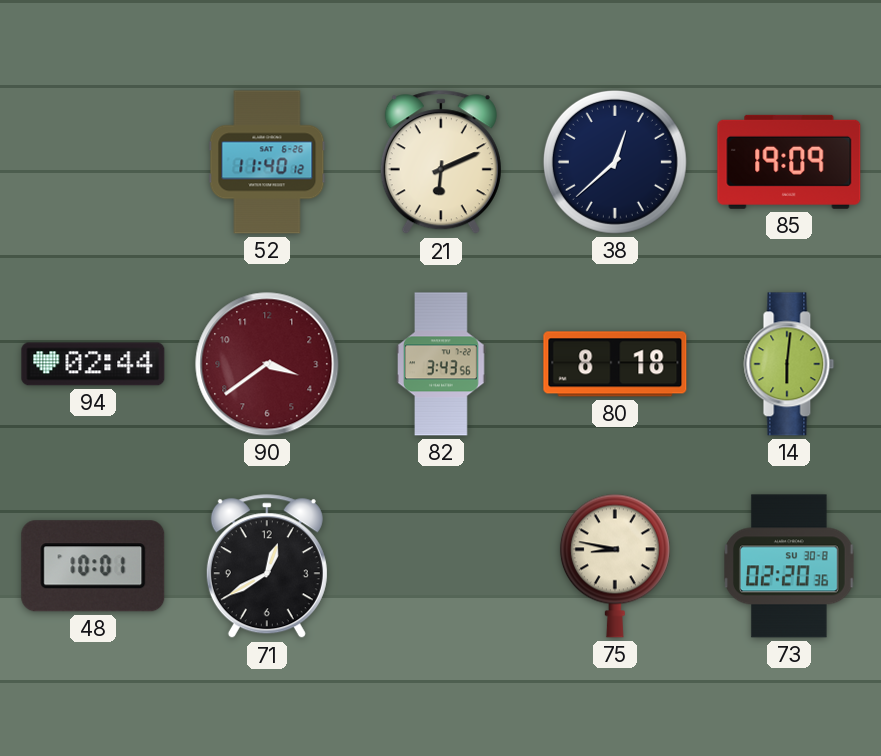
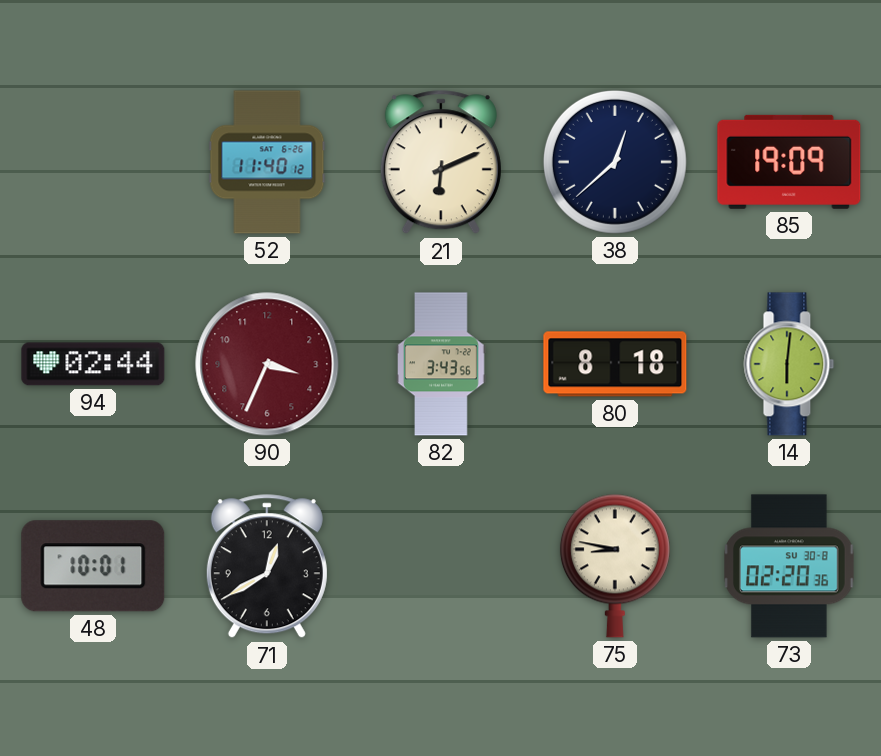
90: 3:39 -> 3:34
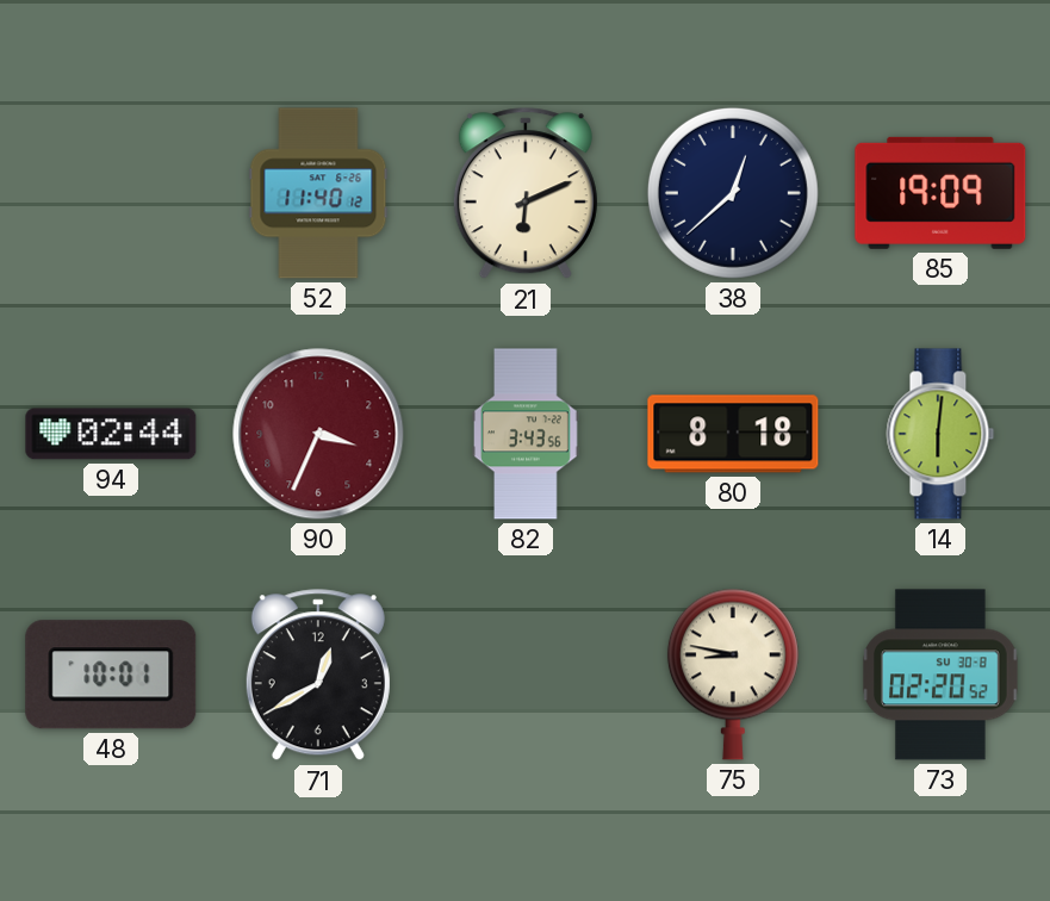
73: 02:20:36 -> 02:20:52
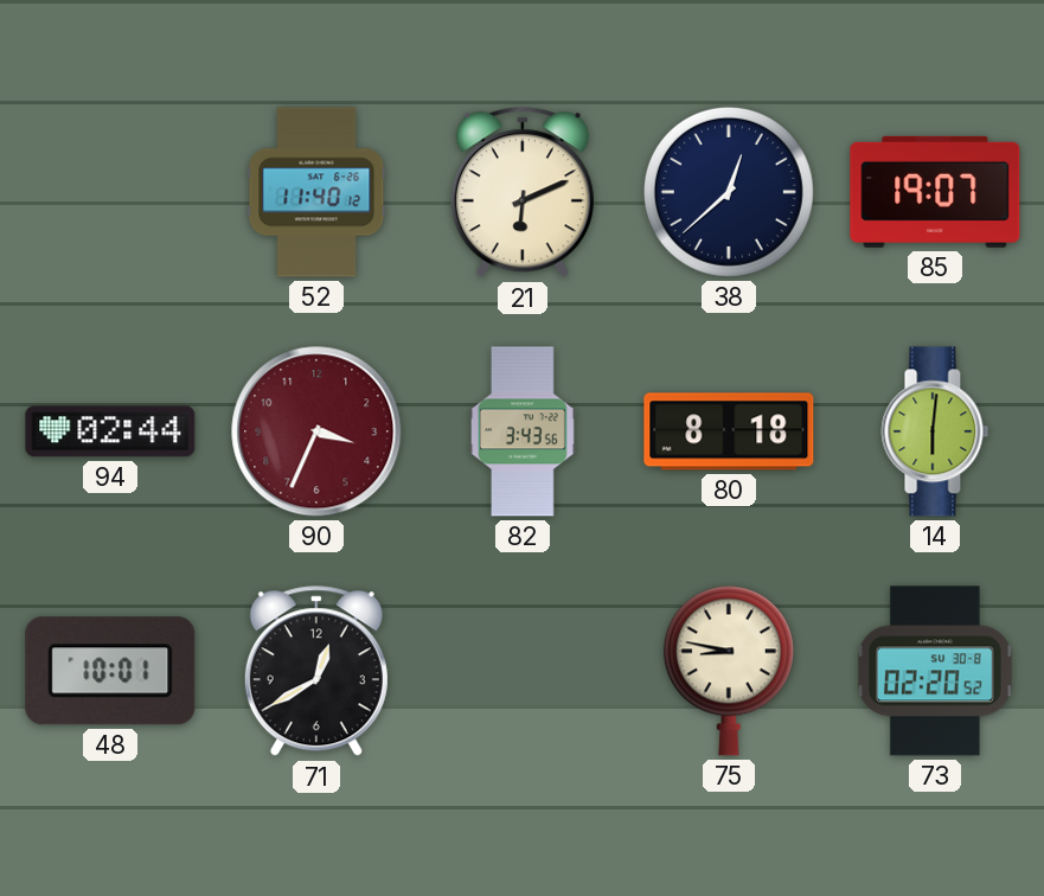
85: 19:09 -> 19:07
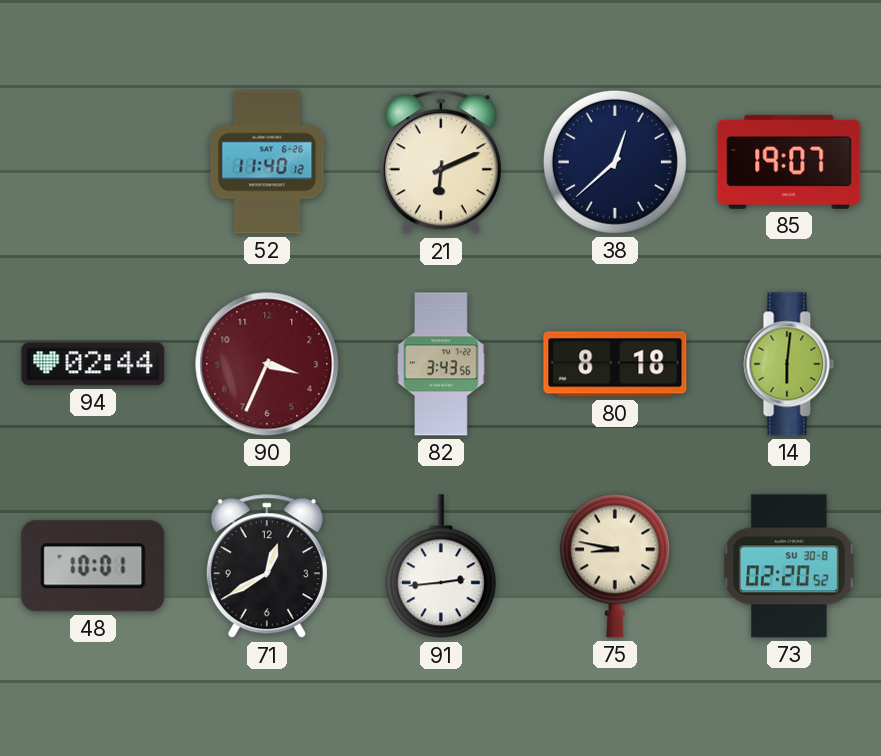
91: none -> 2:44
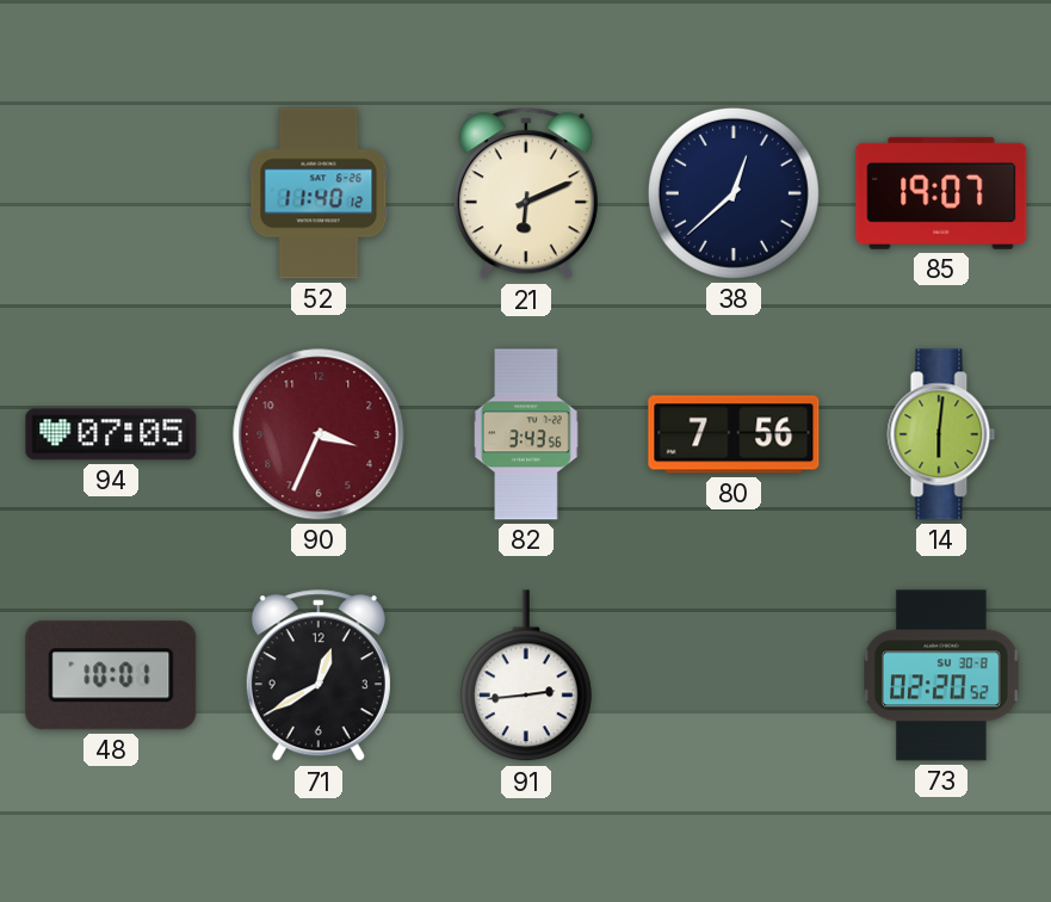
94: 02:44 -> 07:05
80: 8:18 -> 7:56
75: 8:47 -> none
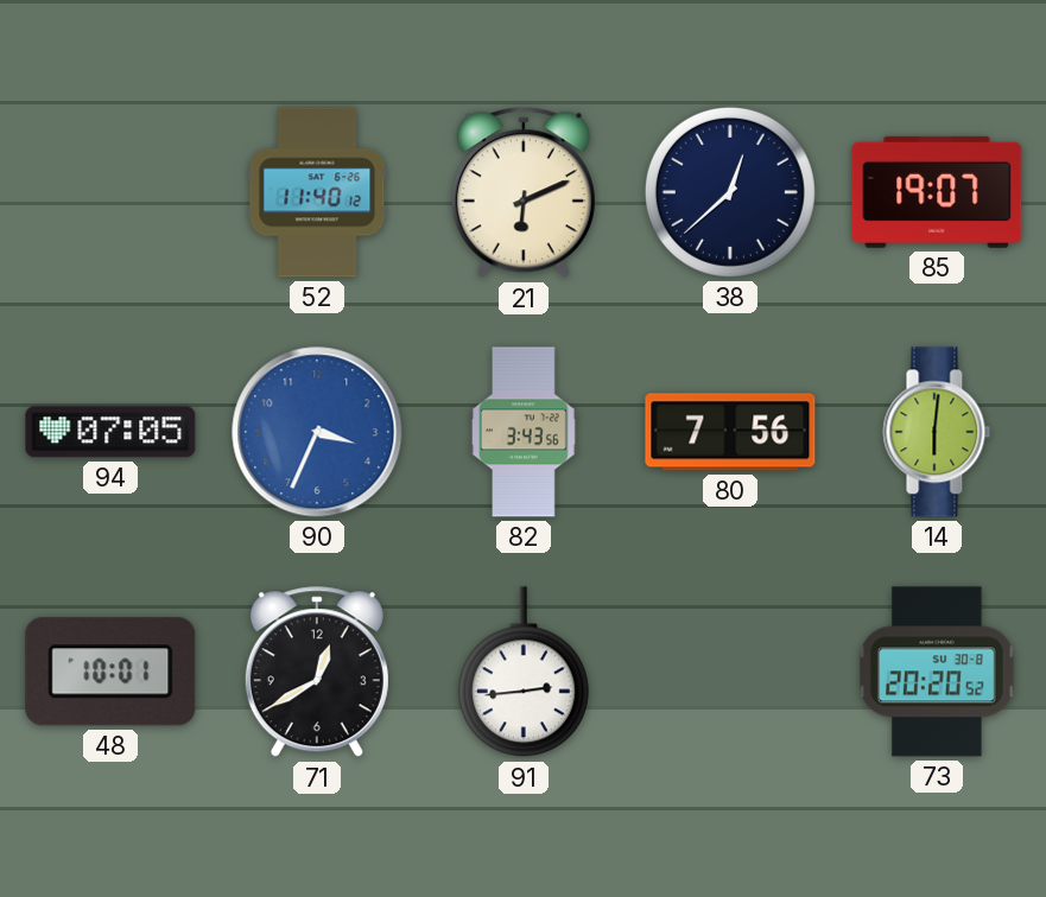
90 dial: burgundy -> blue
73: 02:20 -> 20:20
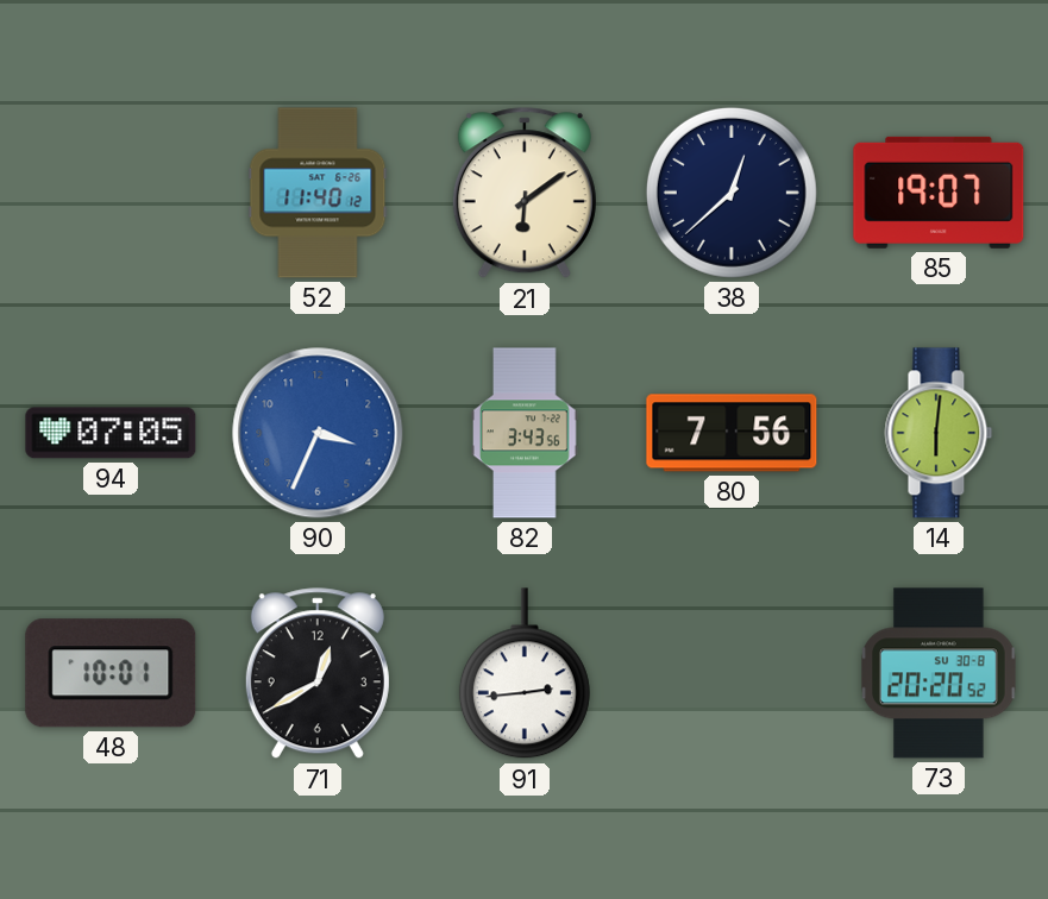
21: 6:11 -> 6:09
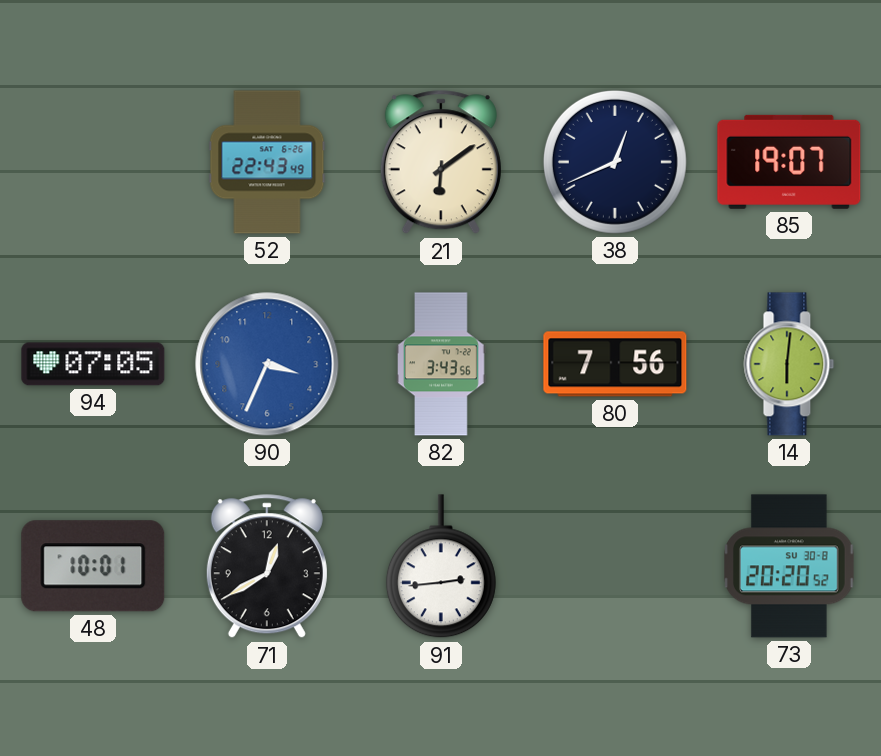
52: 11:40 -> 22:43
38: 12:38 -> 12:41
